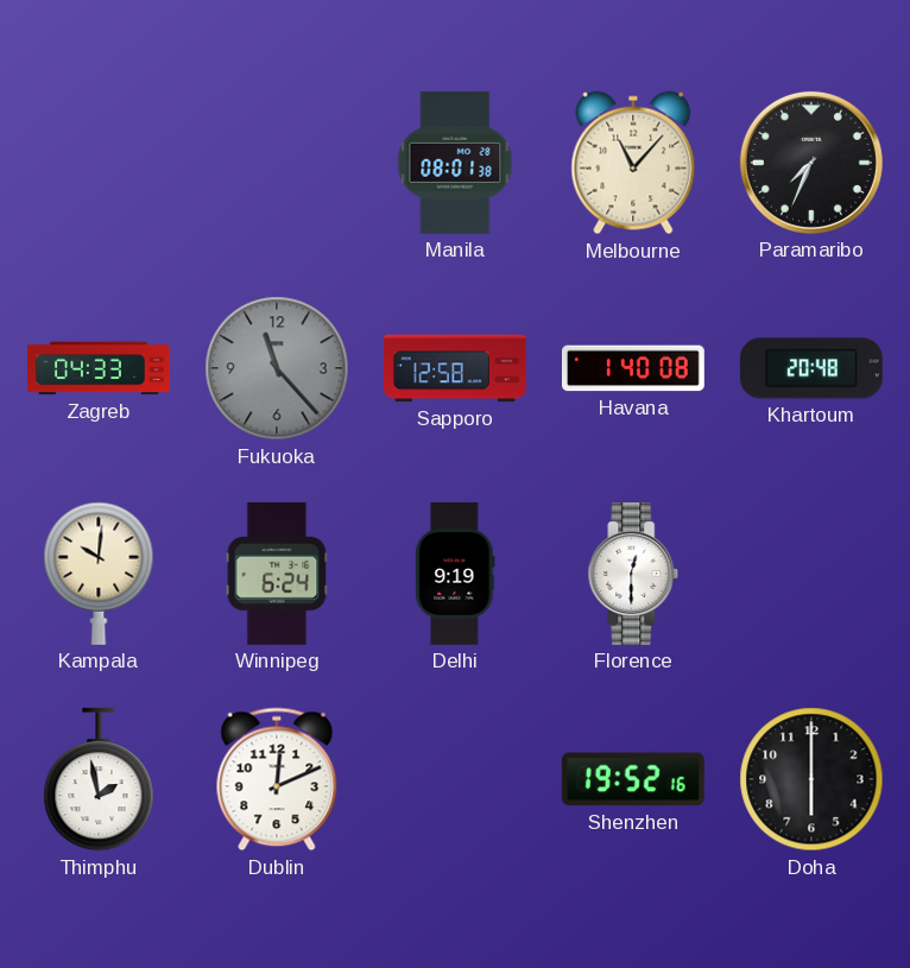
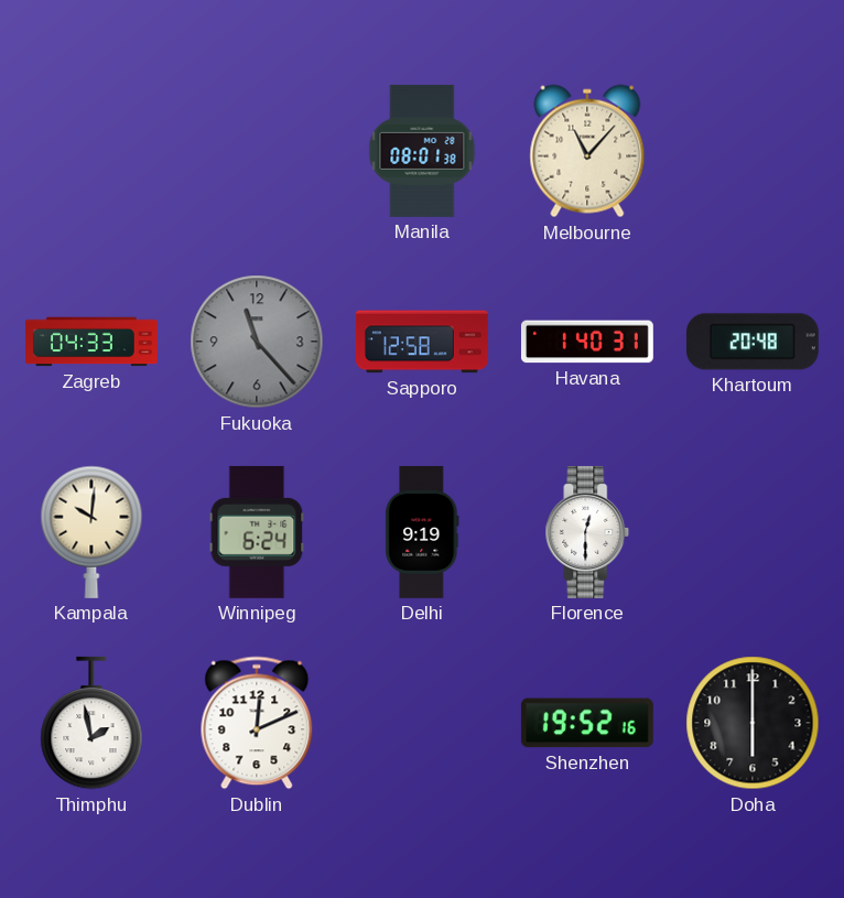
Paramaribo: 7:34 -> none
Havana: 1:40:08 -> 1:40:31
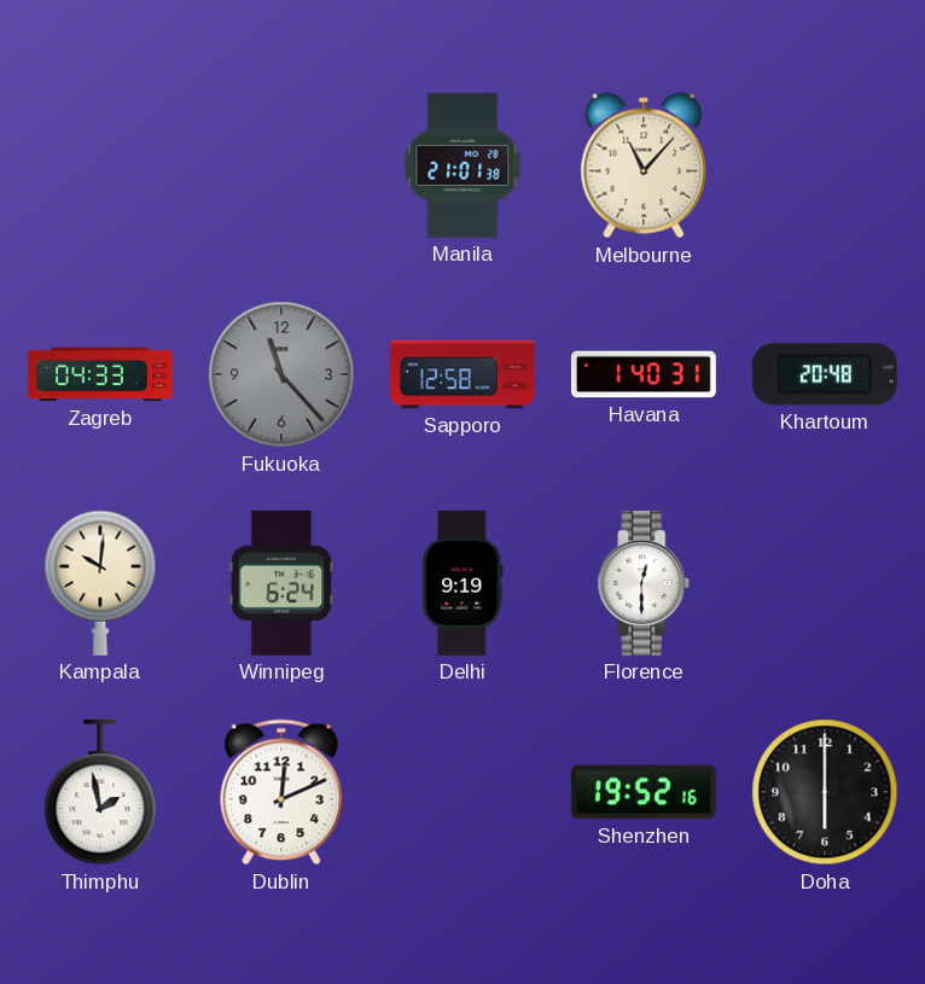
Manila: 08:01 -> 21:01
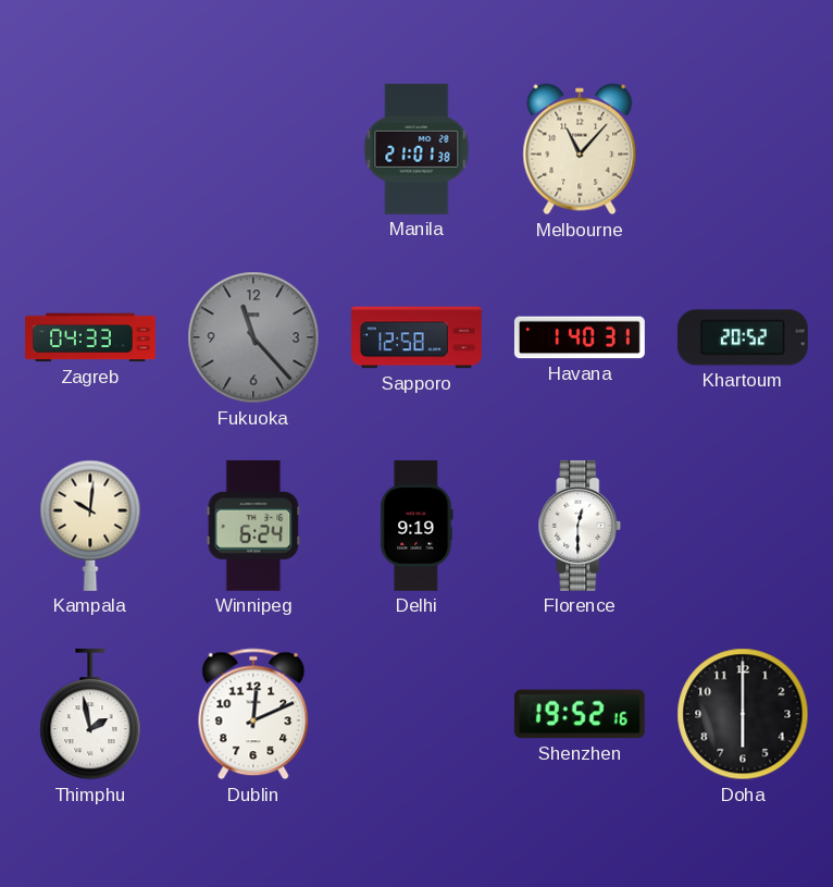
Khartoum: 20:48 -> 20:52
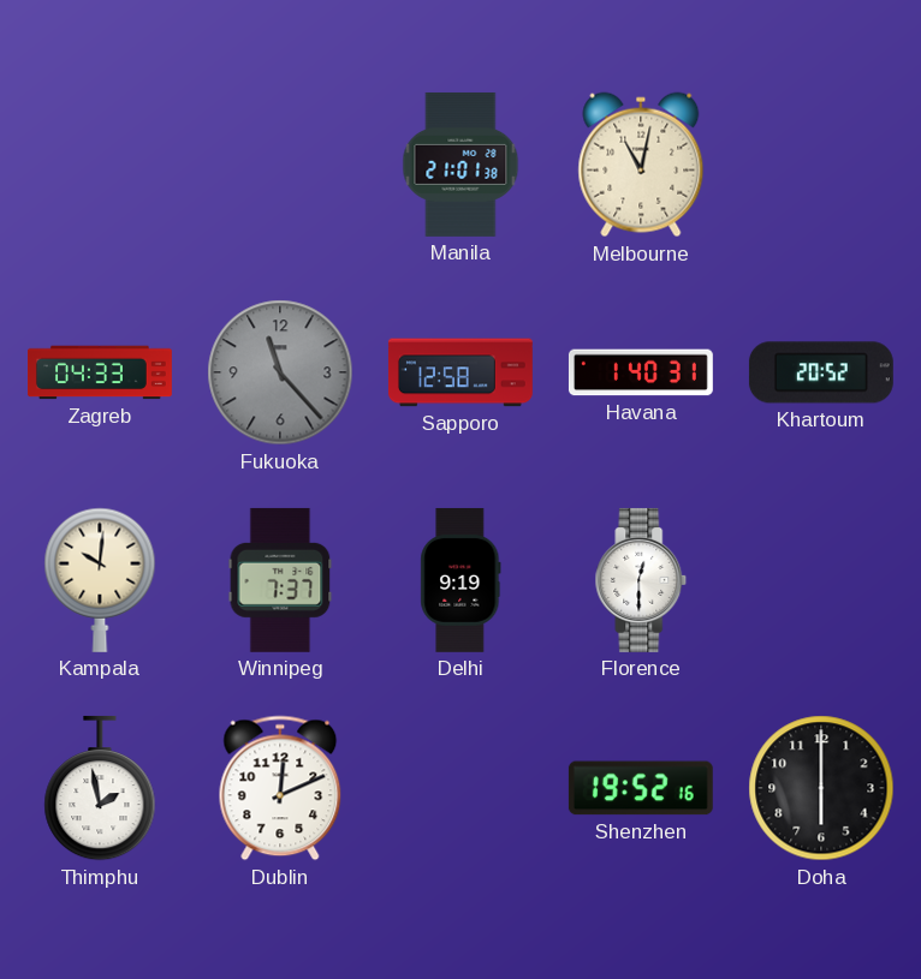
Melbourne: 11:07 -> 11:02
Winnipeg: 6:24 -> 7:37
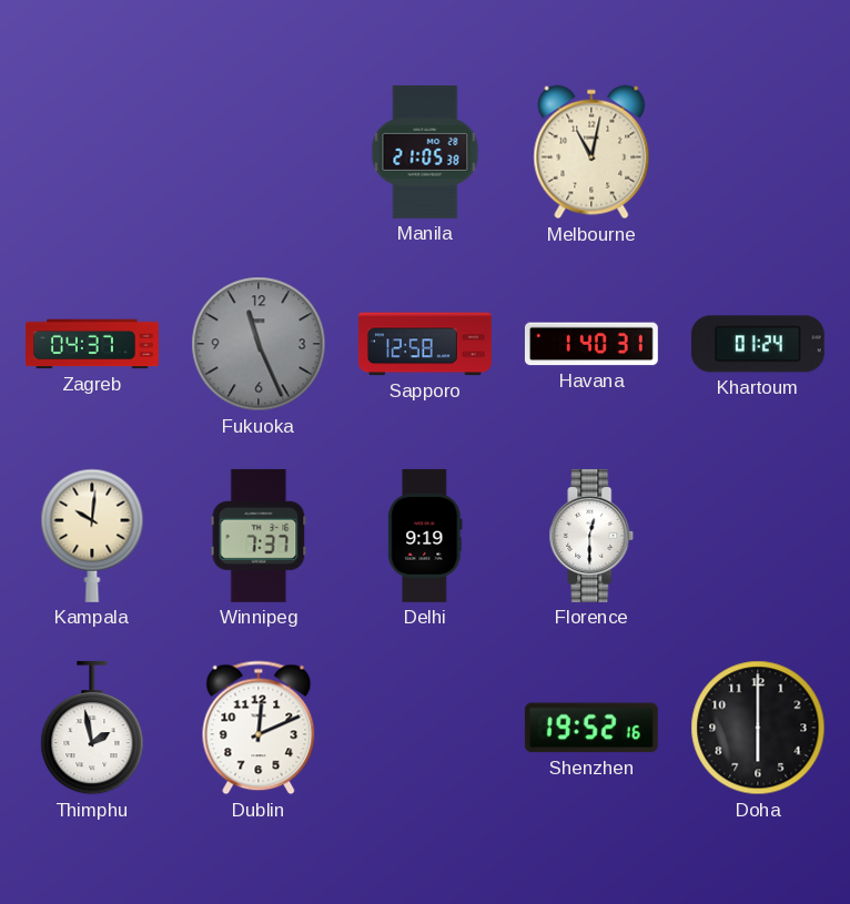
Manila: 21:01 -> 21:05
Zagreb: 04:33 -> 04:37
Fukuoka: 11:23 -> 11:26
Khartoum: 20:52 -> 01:24
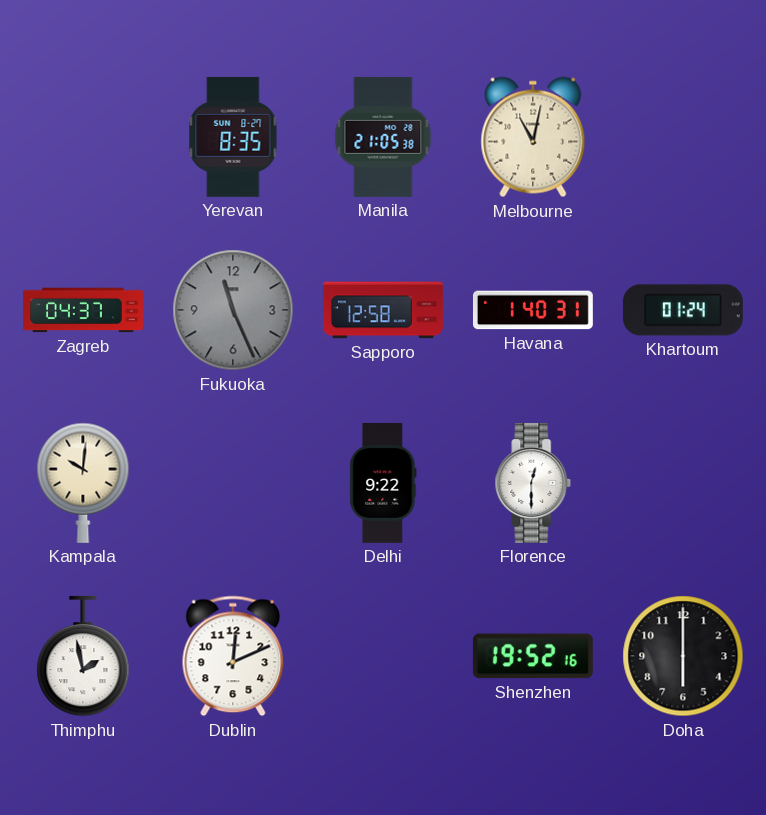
Yerevan: none -> 8:35
Winnipeg: 7:37 -> none
Delhi: 9:19 -> 9:22
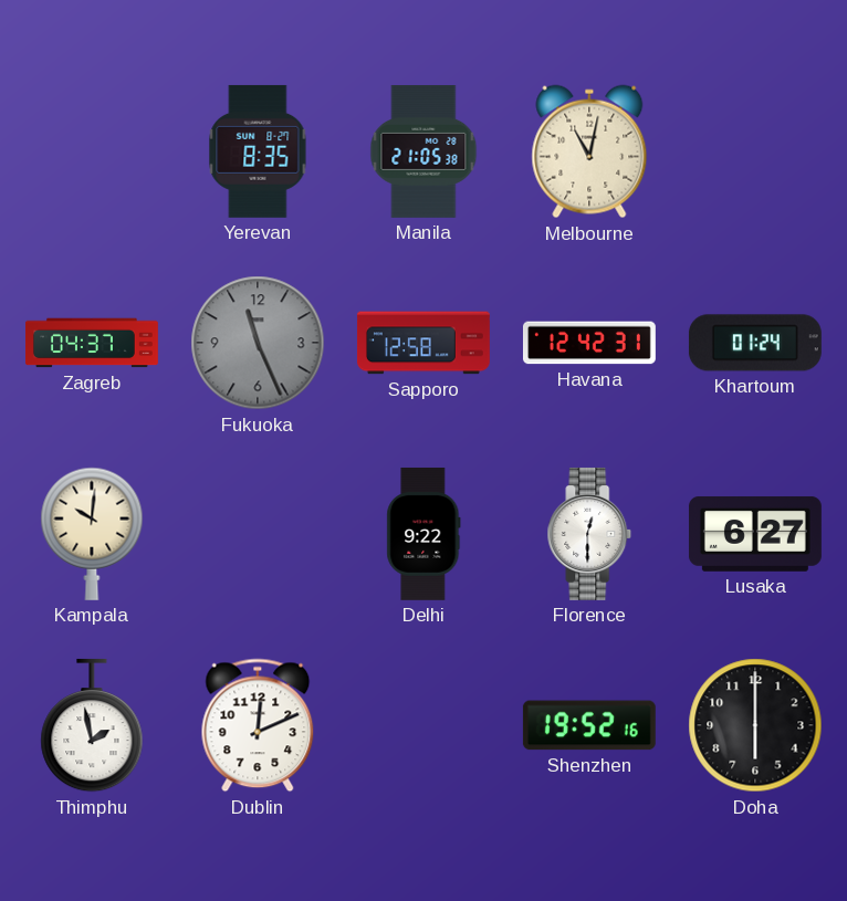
Havana: 1:40 -> 12:42
Lusaka: none -> 6:27
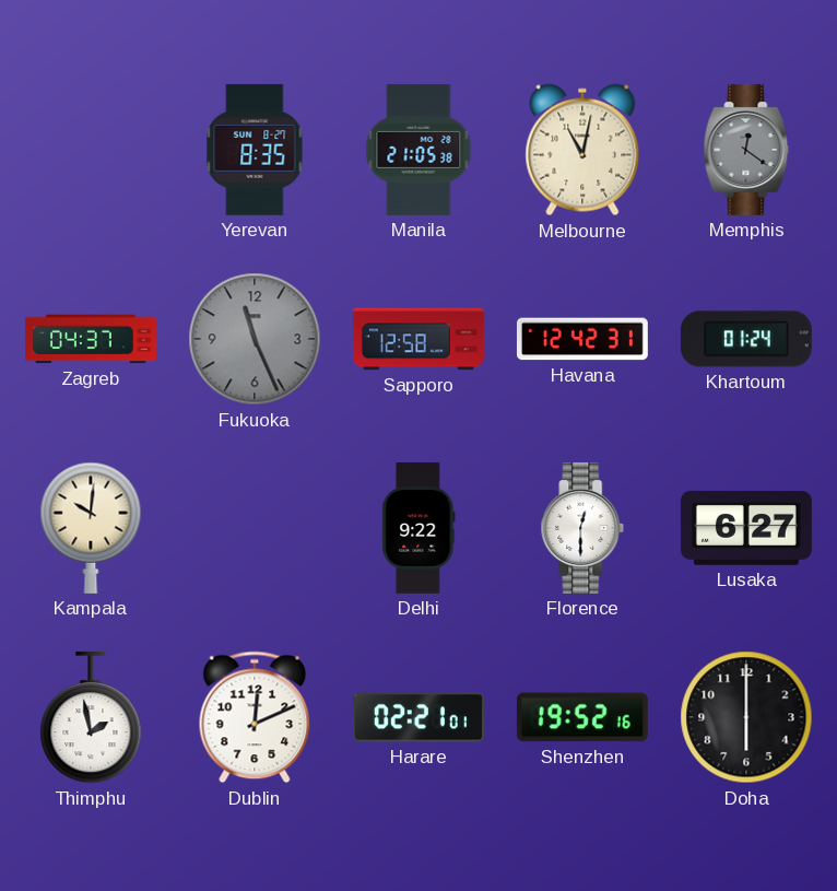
Memphis: none -> 12:21
Harare: none -> 02:21
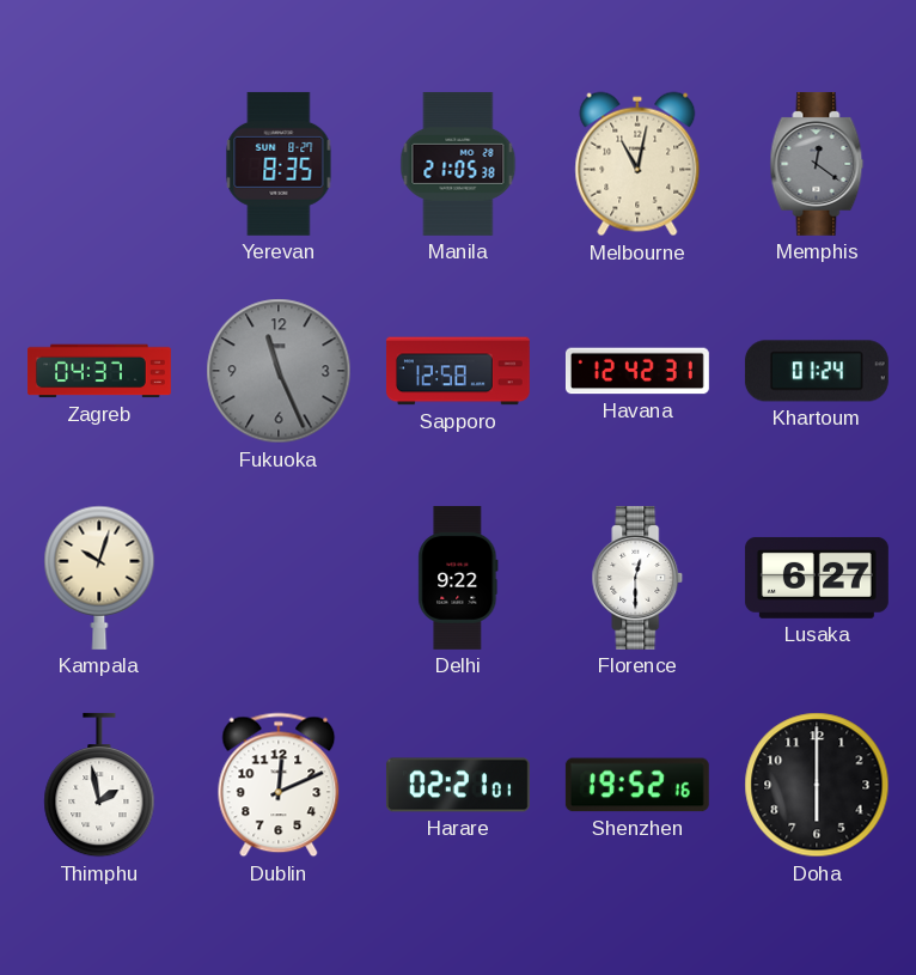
Kampala: 10:01 -> 10:03
